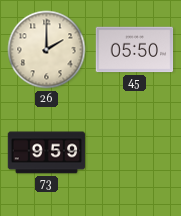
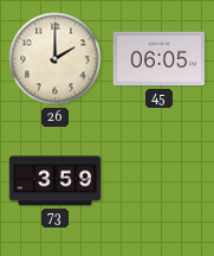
45: 05:50 -> 06:05
73: 9:59 -> 3:59
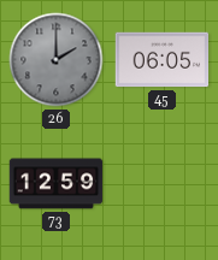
26 dial: cream -> grey
73: 3:59 -> 12:59
